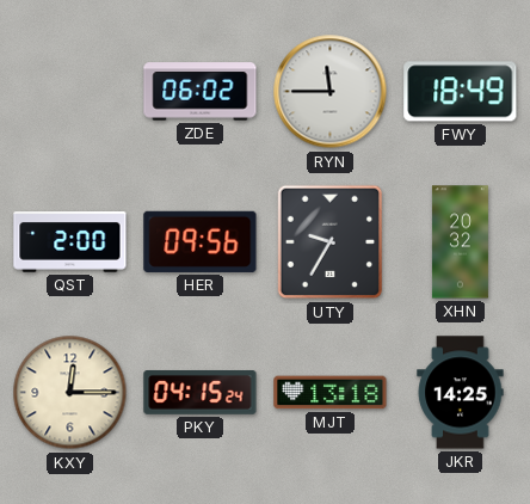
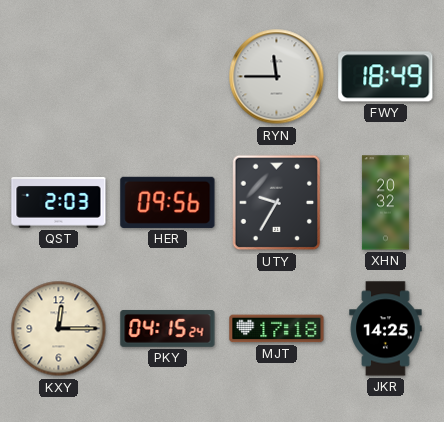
ZDE: 06:02 -> none
QST: 2:00 -> 2:03
MJT: 13:18 -> 17:18
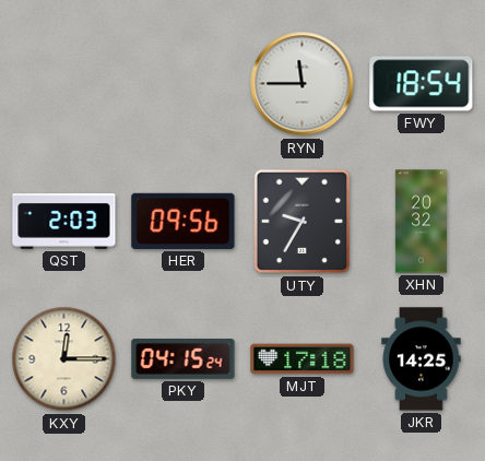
FWY: 18:49 -> 18:54
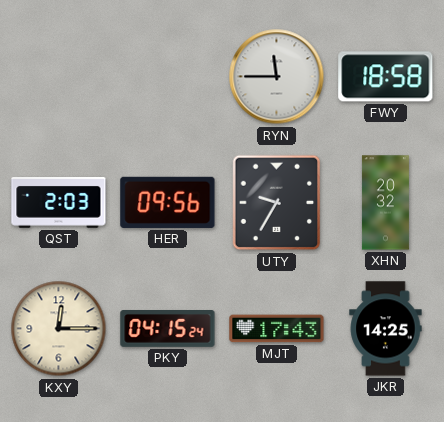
FWY: 18:54 -> 18:58
MJT: 17:18 -> 17:43
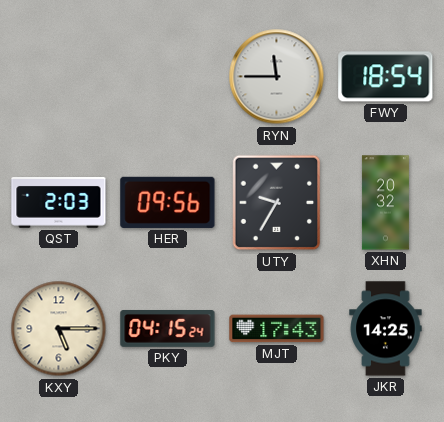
FWY: 18:58 -> 18:54
KXY: 12:15 -> 5:15
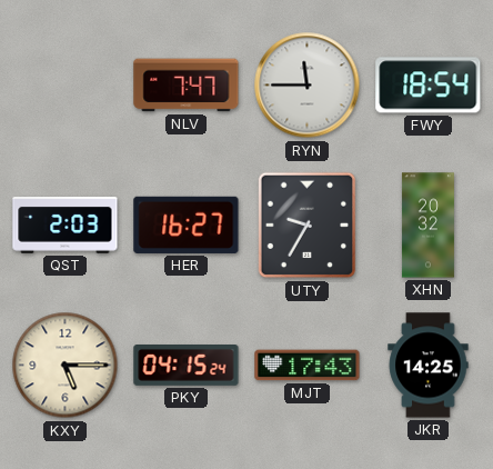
NLV: none -> 7:47
HER: 09:56 -> 16:27
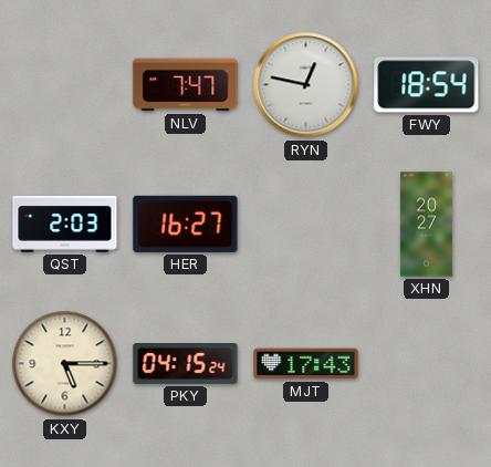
RYN: 11:45 -> 12:47
UTY: 9:35 -> none
XHN: 20:32 -> 20:27
JKR: 14:25 -> none
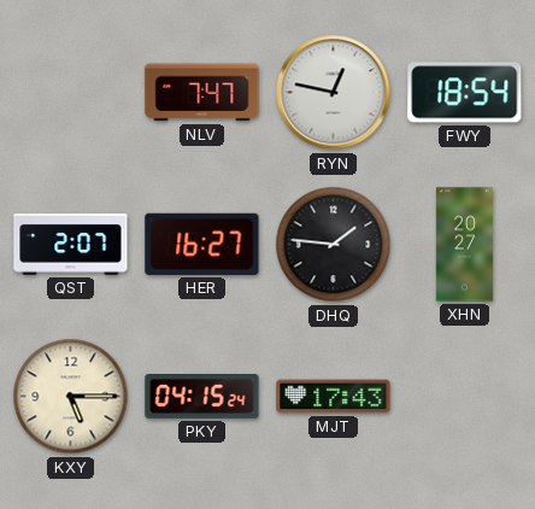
QST: 2:03 -> 2:07
DHQ: none -> 1:46
